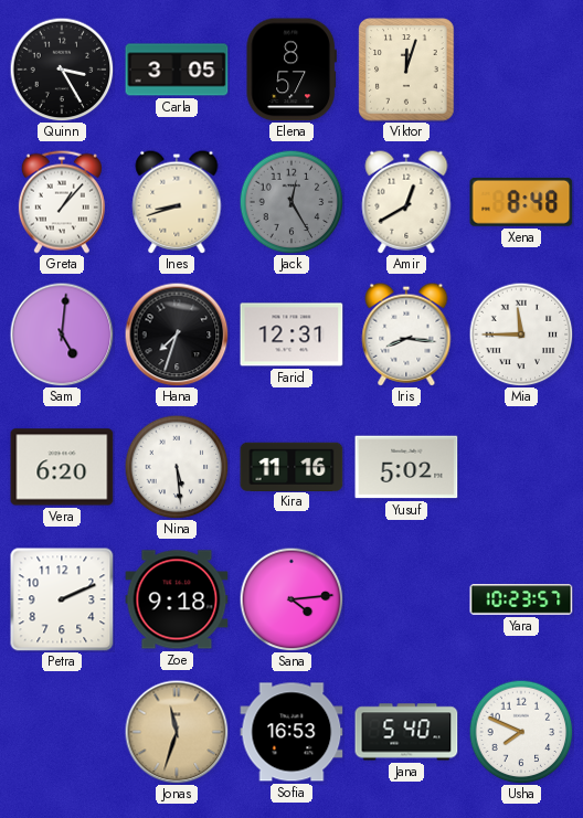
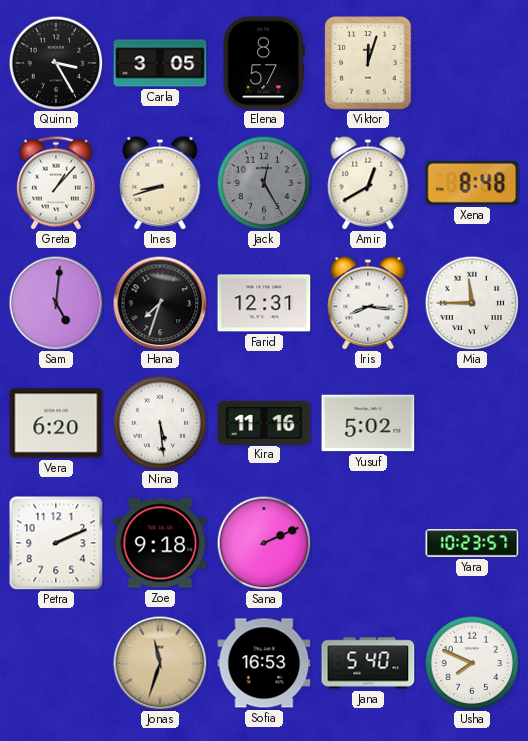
Sana: 4:14 -> 2:11
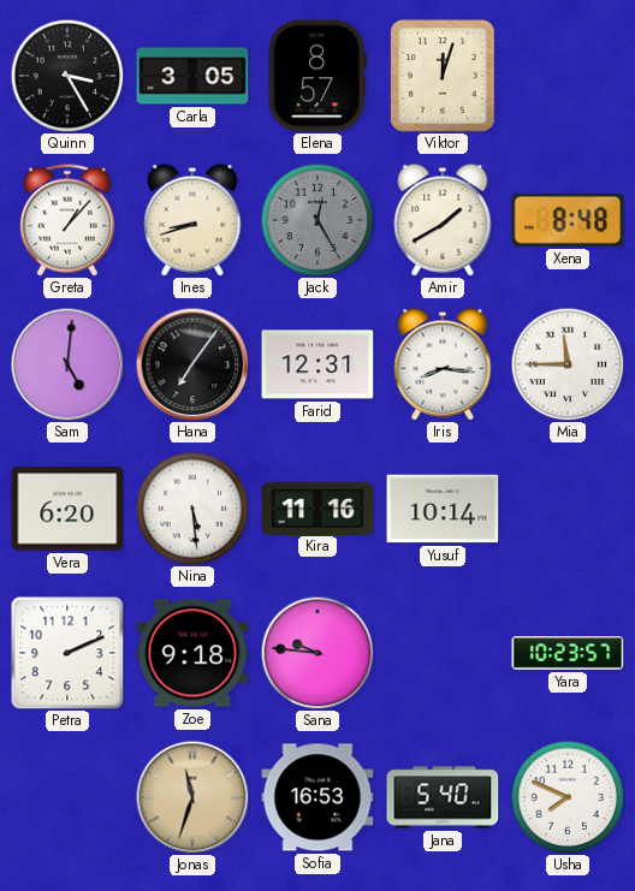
Amir: 12:40 -> 1:40
Hana: 7:33 -> 7:06
Yusuf: 5:02 -> 10:14
Sana: 2:11 -> 9:46
